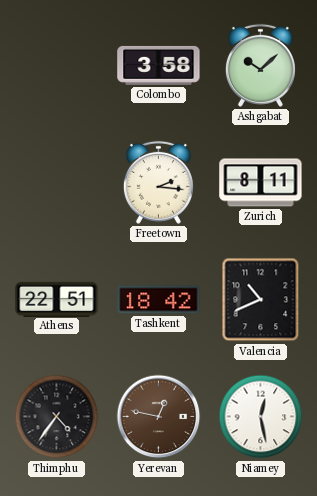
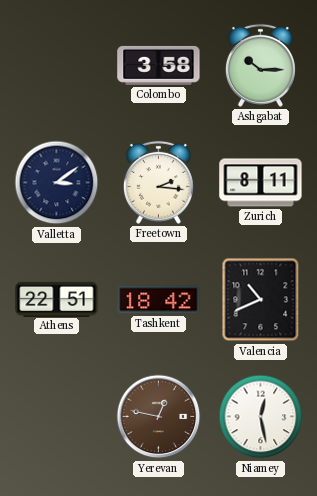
Ashgabat: 10:08 -> 10:15
Valletta: none -> 3:09
Thimphu: 4:36 -> none
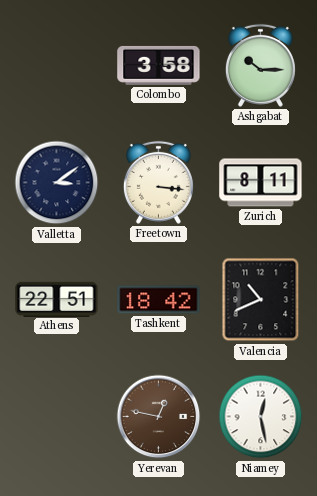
Freetown: 2:16 -> 3:16
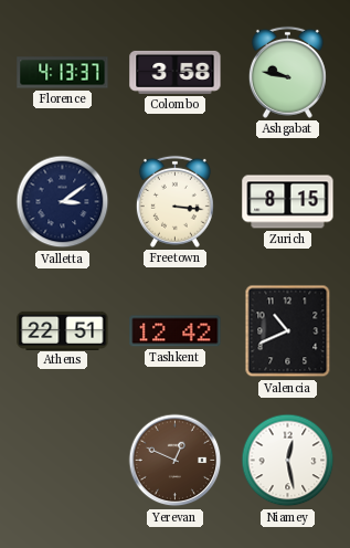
Florence: none -> 4:13
Ashgabat: 10:15 -> 9:47
Zurich: 8:11 -> 8:15
Tashkent: 18:42 -> 12:42
Yerevan: 12:47 -> 12:49
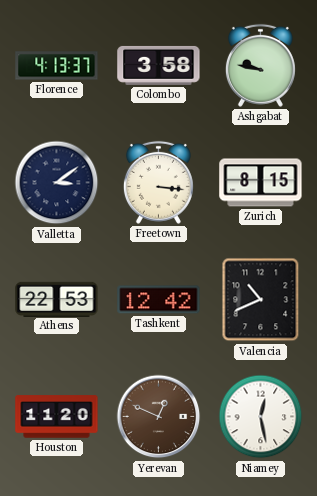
Athens: 22:51 -> 22:53
Houston: none -> 11:20
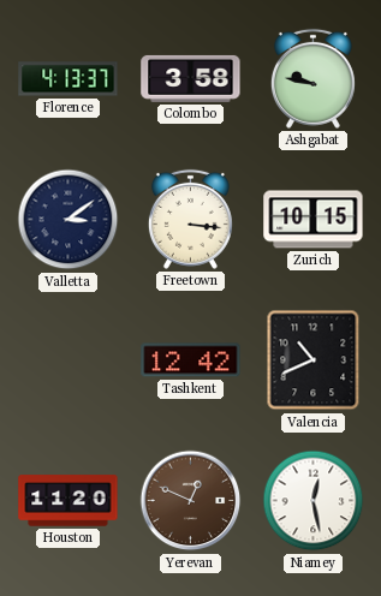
Zurich: 8:15 -> 10:15
Athens: 22:53 -> none
